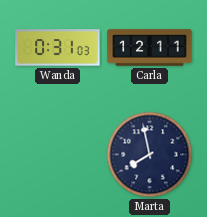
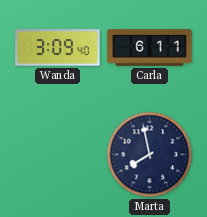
Wanda: 0:31 -> 3:09
Carla: 12:11 -> 6:11
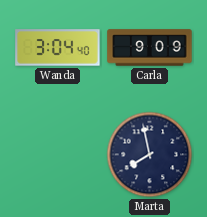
Wanda: 3:09 -> 3:04
Carla: 6:11 -> 9:09
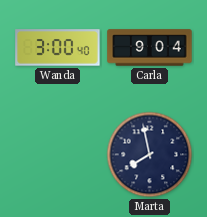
Wanda: 3:04 -> 3:00
Carla: 9:09 -> 9:04
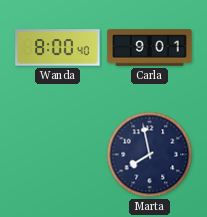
Wanda: 3:00 -> 8:00
Carla: 9:04 -> 9:01
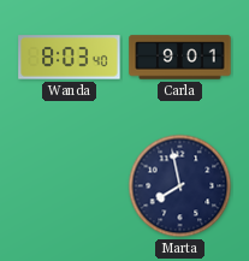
Wanda: 8:00 -> 8:03
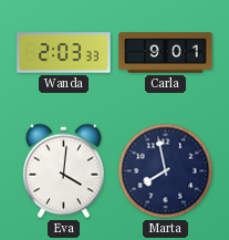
Wanda: 8:03 -> 2:03
Eva: none -> 4:01
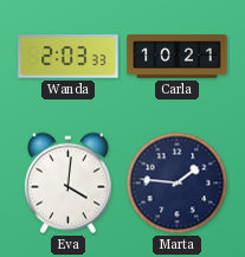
Carla: 9:01 -> 10:21
Marta: 7:58 -> 1:46
